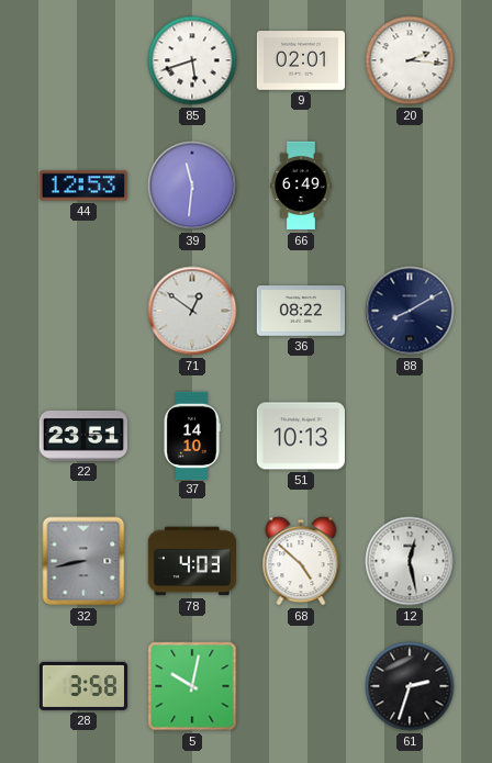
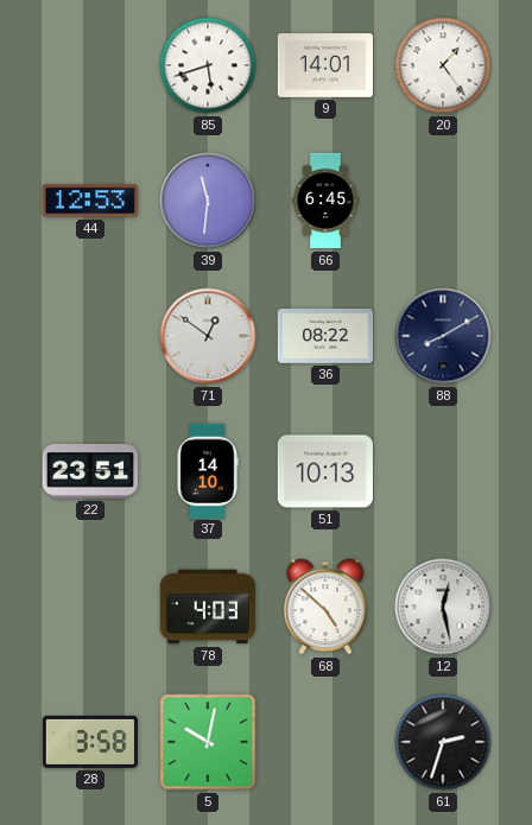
9: 02:01 -> 14:01
20: 2:16 -> 1:24
66: 6:49 -> 6:45
32: 8:43 -> none
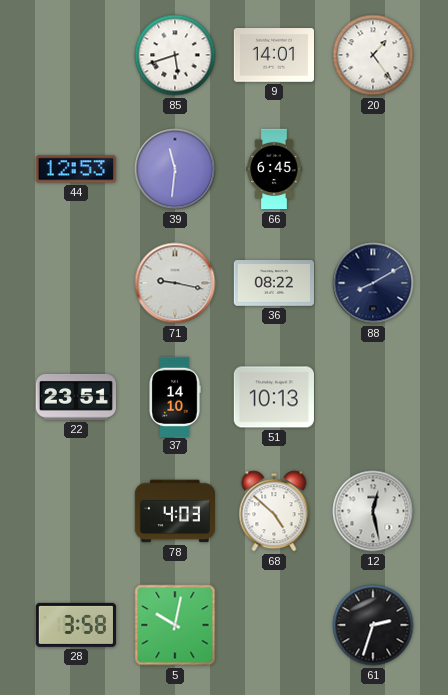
71: 12:51 -> 9:17
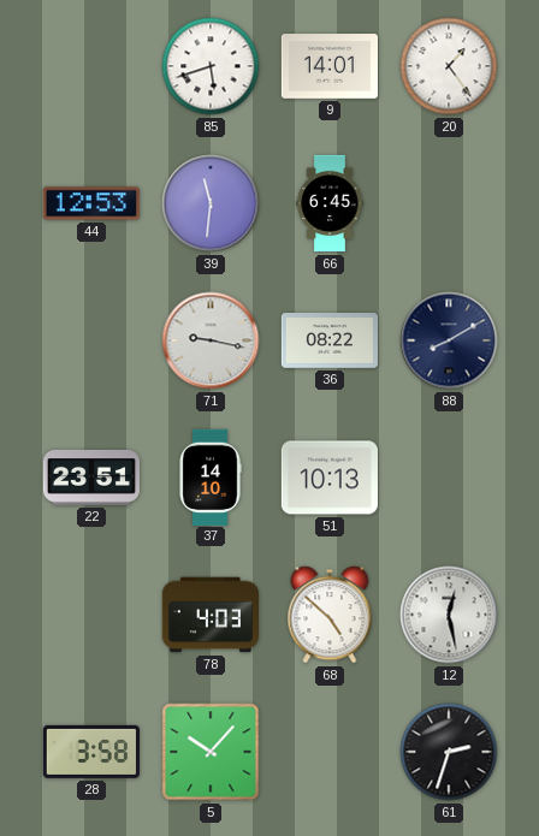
5: 10:02 -> 10:07
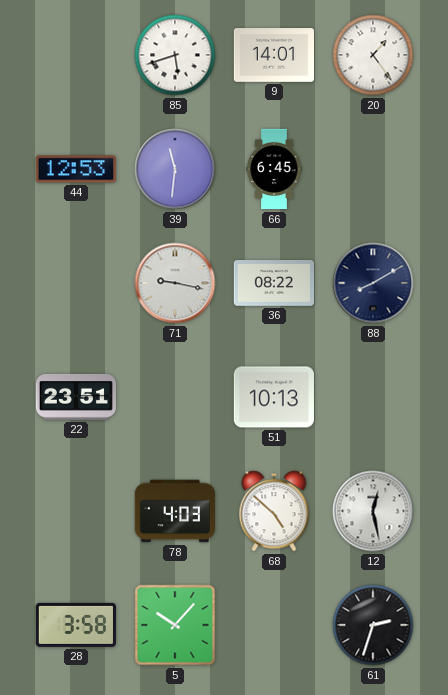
37: 14:10 -> none
